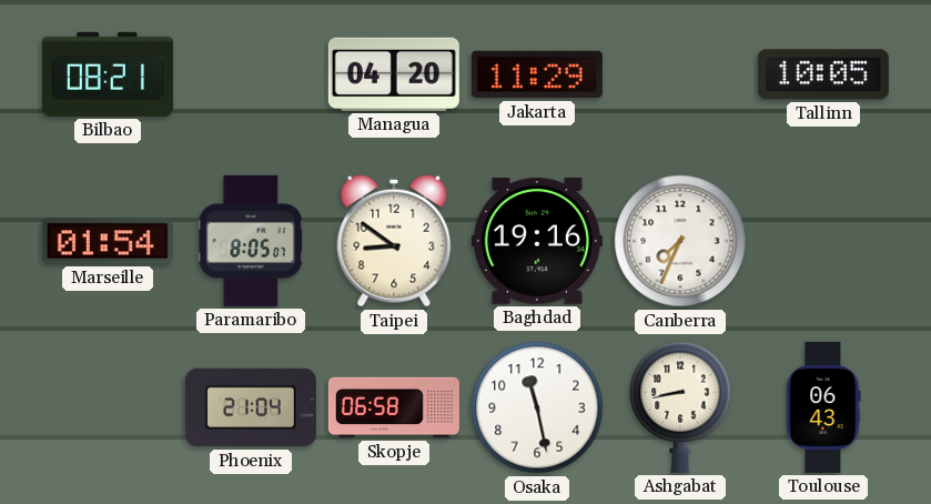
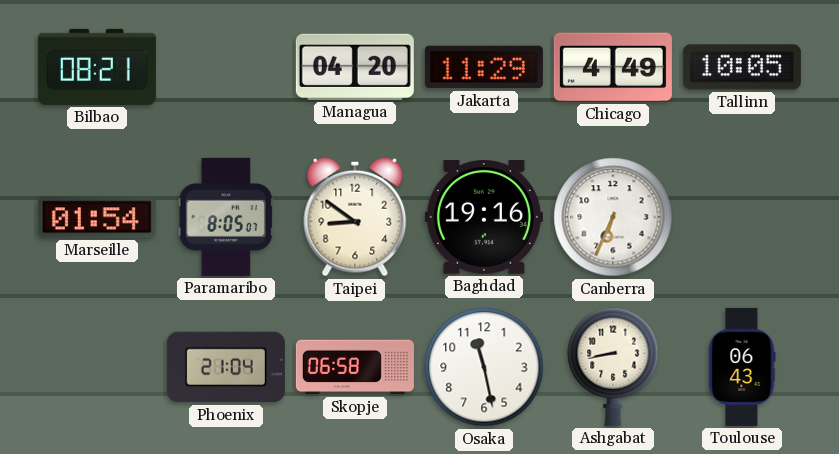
Chicago: none -> 4:49
Canberra: 7:34 -> 6:34
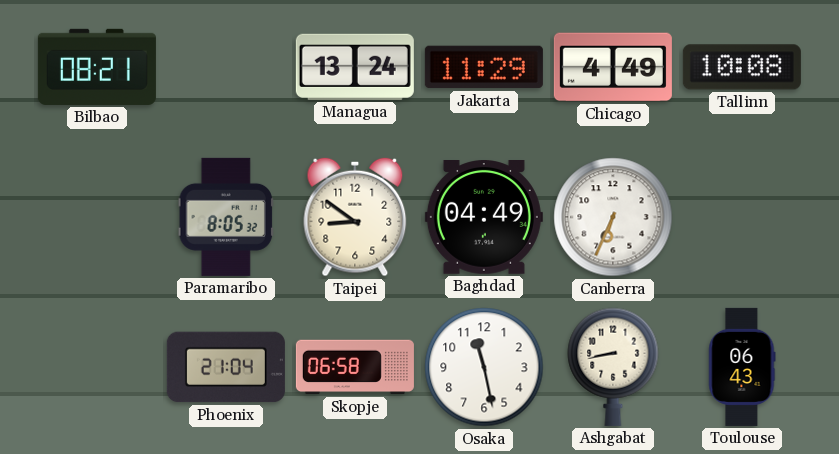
Managua: 04:20 -> 13:24
Tallinn: 10:05 -> 10:08
Marseille: 01:54 -> none
Paramaribo: 8:05:07 -> 8:05:32
Baghdad: 19:16 -> 04:49
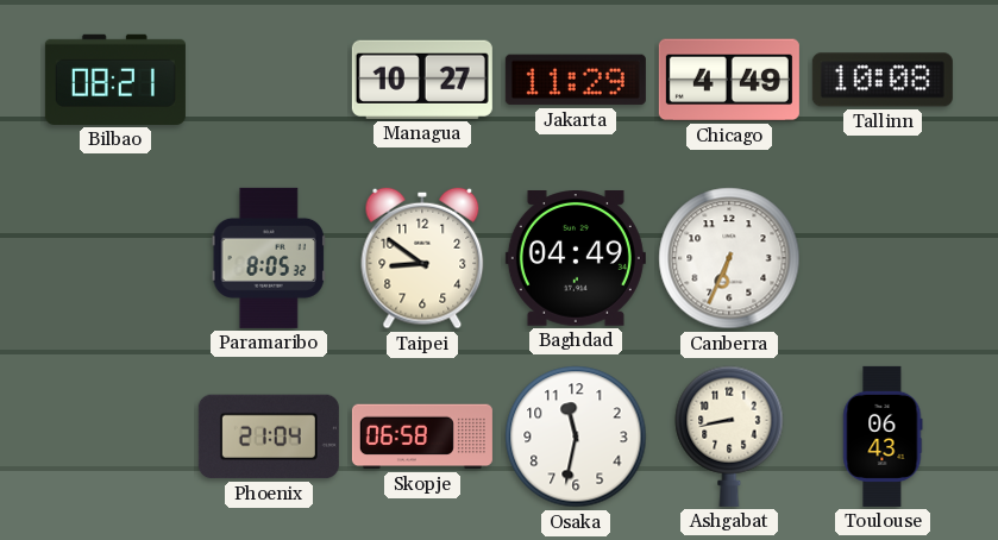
Managua: 13:24 -> 10:27
Osaka: 11:28 -> 11:32
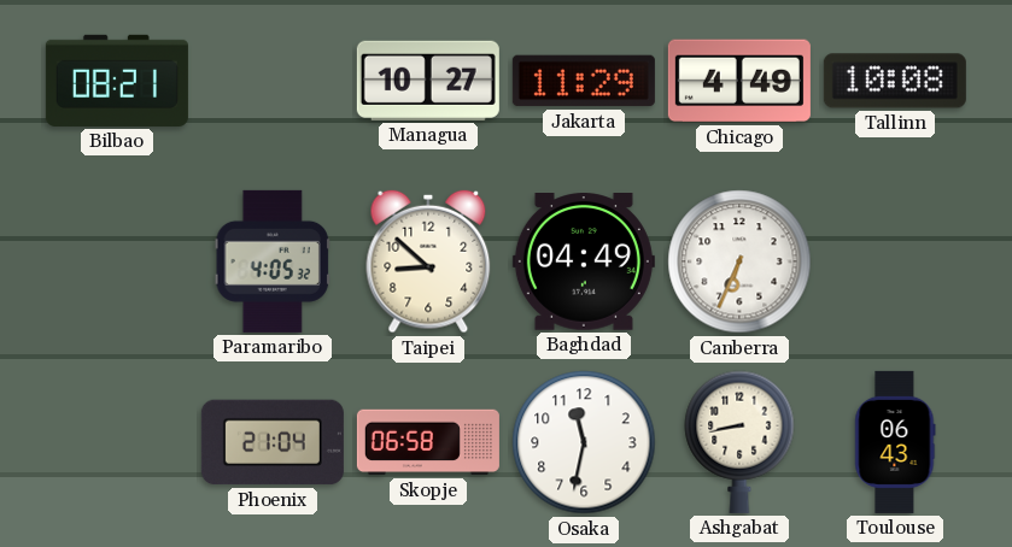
Paramaribo: 8:05 -> 4:05
Taipei: 8:51 -> 8:52
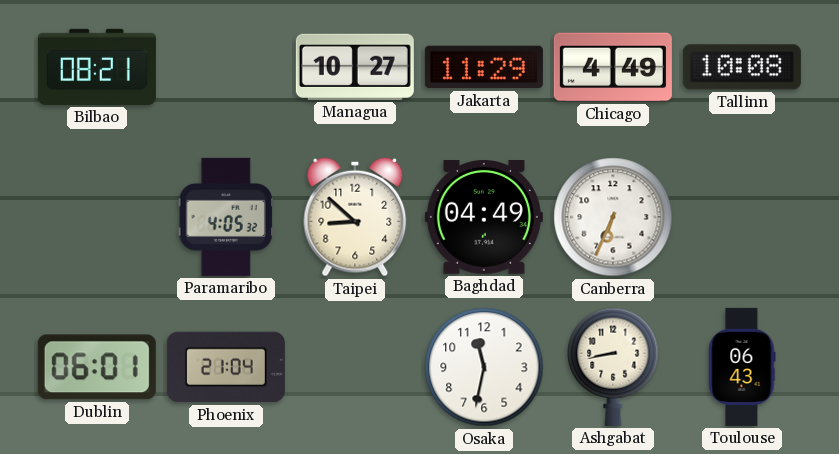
Dublin: none -> 06:01
Skopje: 06:58 -> none
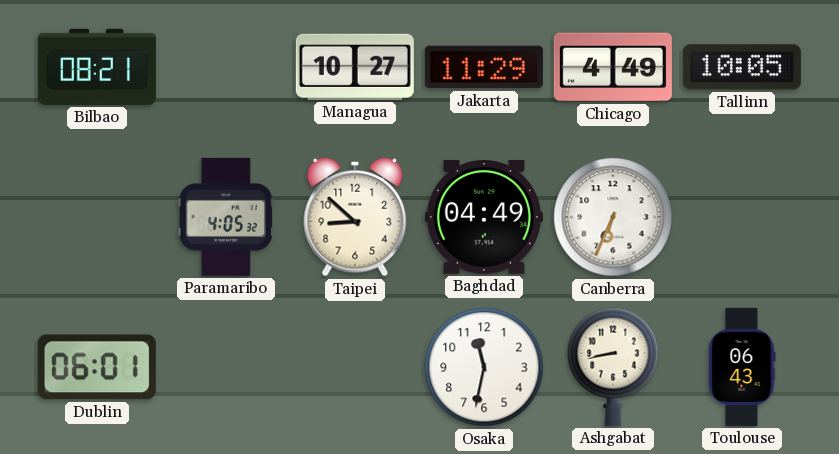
Tallinn: 10:08 -> 10:05
Phoenix: 21:04 -> none
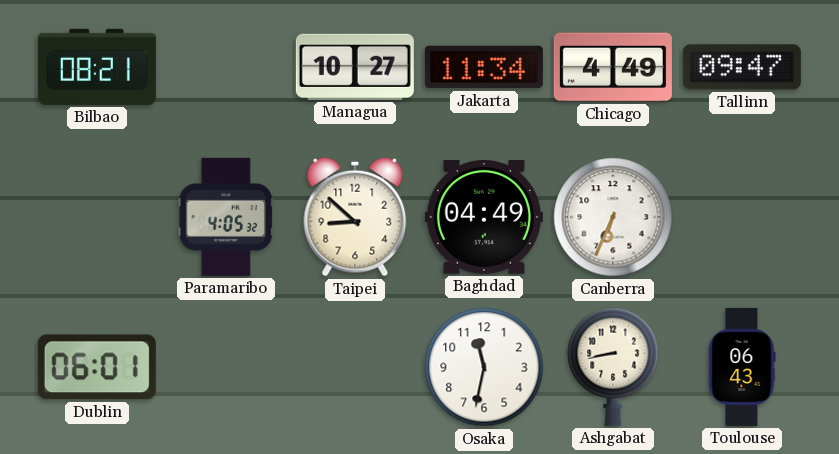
Jakarta: 11:29 -> 11:34
Tallinn: 10:05 -> 09:47
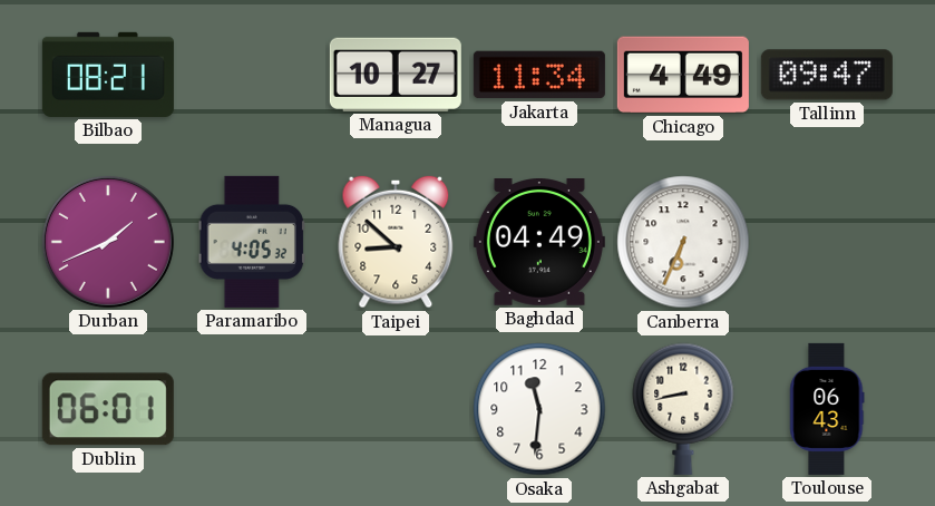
Durban: none -> 1:41
Osaka: 11:32 -> 11:31
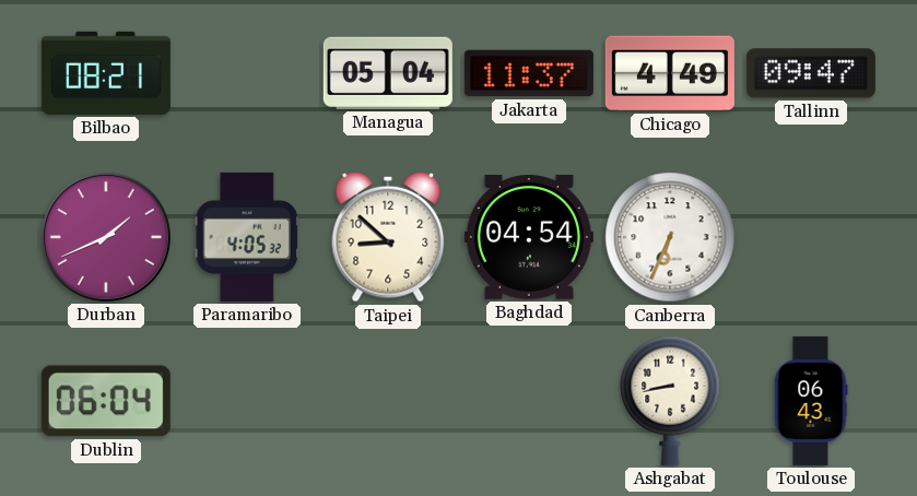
Managua: 10:27 -> 05:04
Jakarta: 11:34 -> 11:37
Baghdad: 04:49 -> 04:54
Dublin: 06:01 -> 06:04
Osaka: 11:31 -> none
